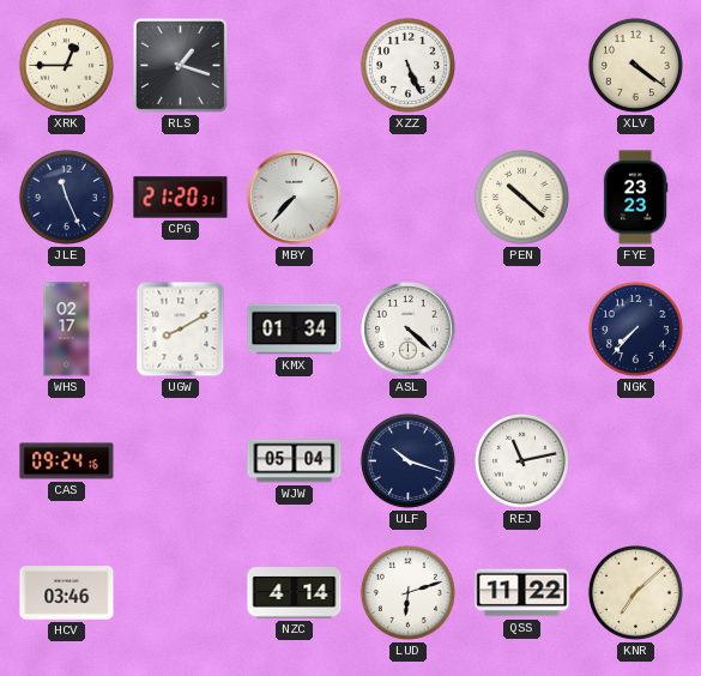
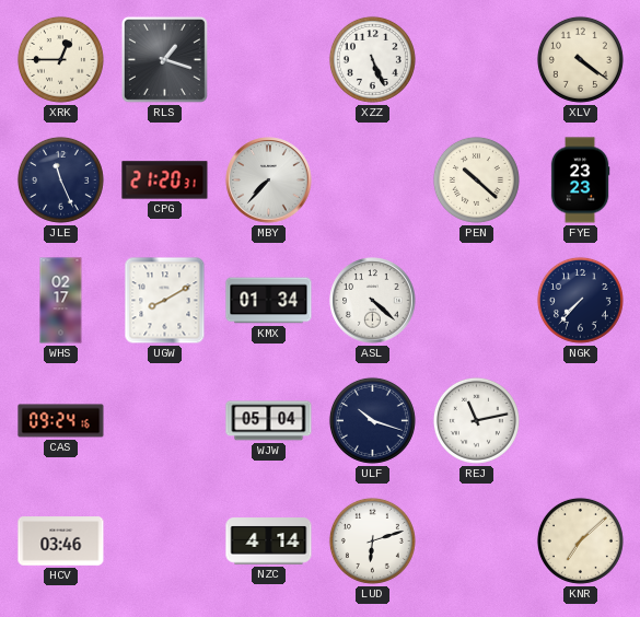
QSS: 11:22 -> none
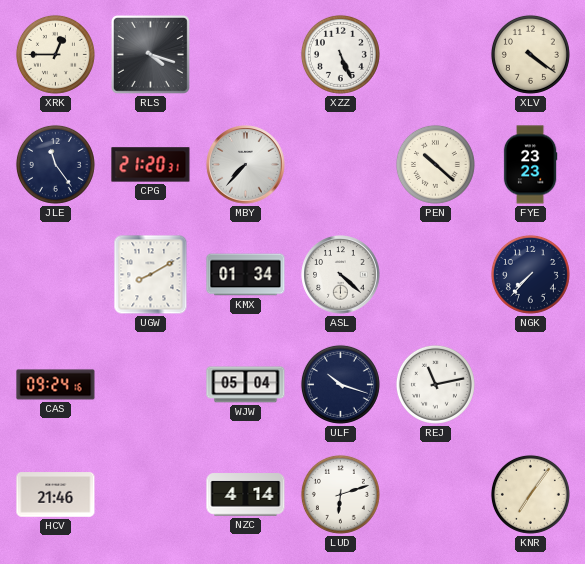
RLS: 1:18 -> 4:18
JLE: 11:26 -> 11:24
WHS: 02:17 -> none
HCV: 03:46 -> 21:46
KNR: 7:08 -> 7:06
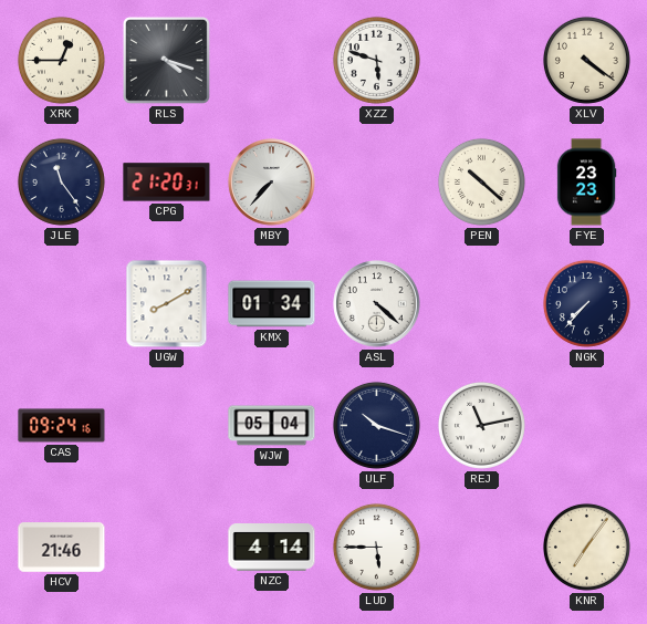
XZZ: 5:26 -> 5:48
LUD: 6:12 -> 5:45
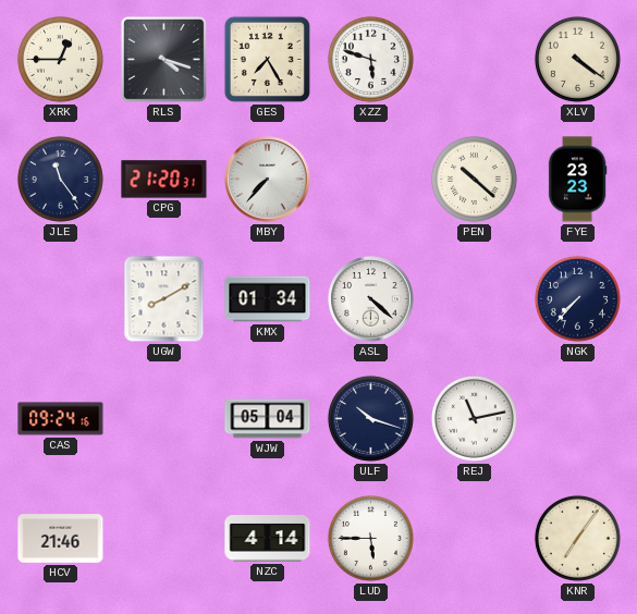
GES: none -> 7:25
